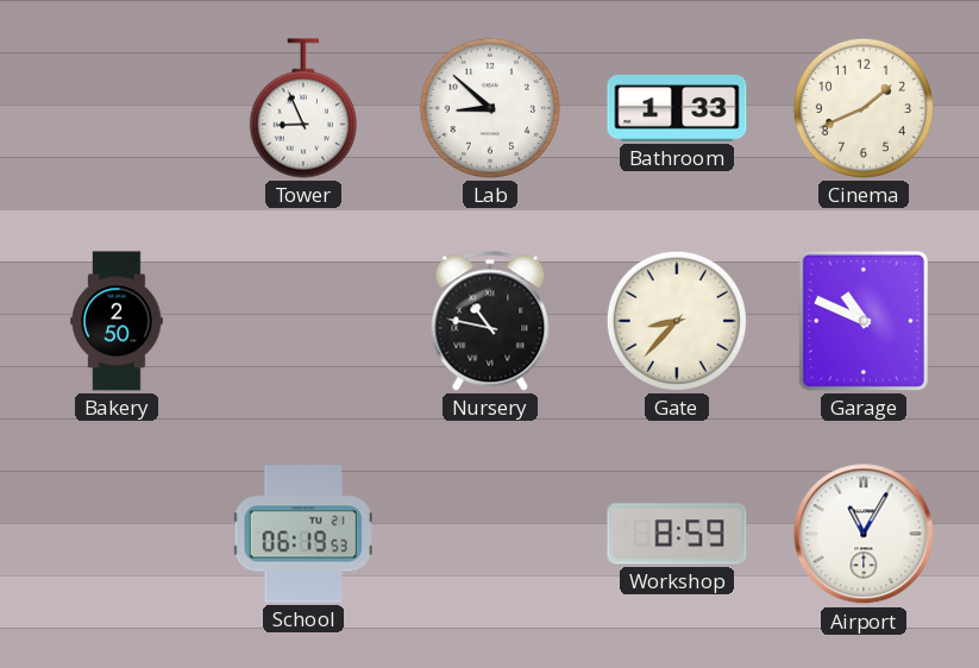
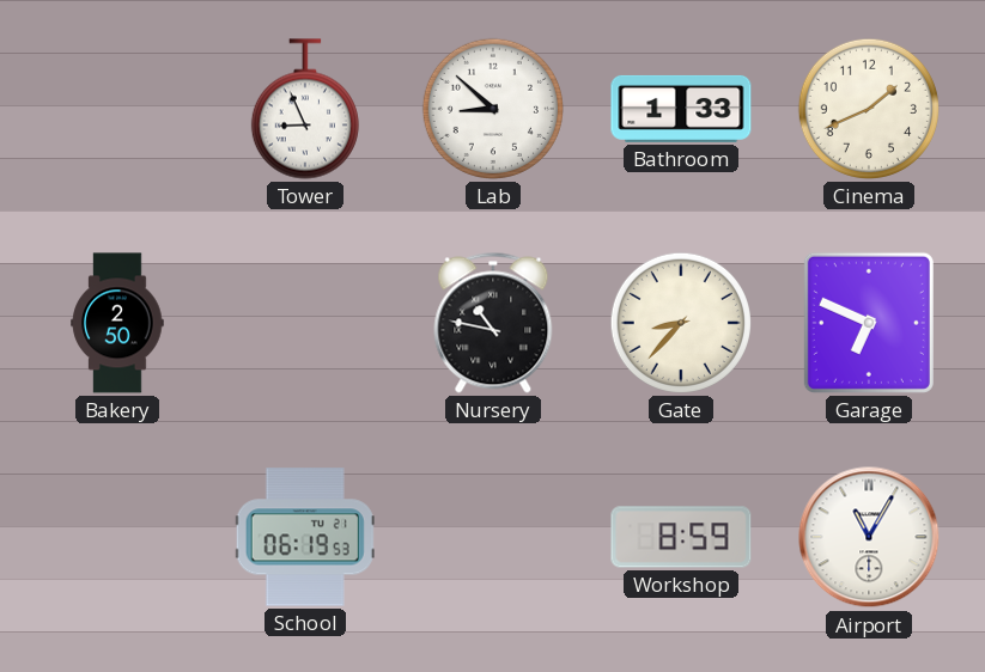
Garage: 10:49 -> 6:49
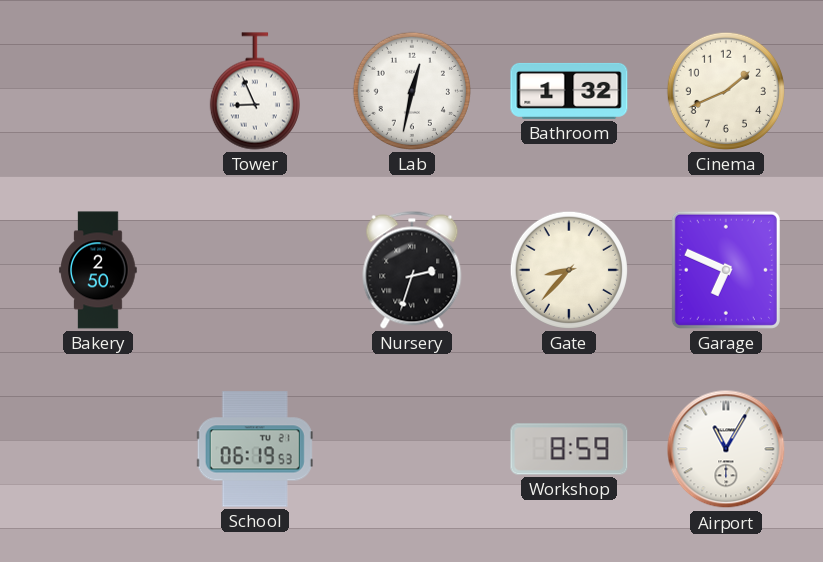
Lab: 8:52 -> 12:32
Bathroom: 1:33 -> 1:32
Nursery: 10:47 -> 2:33
